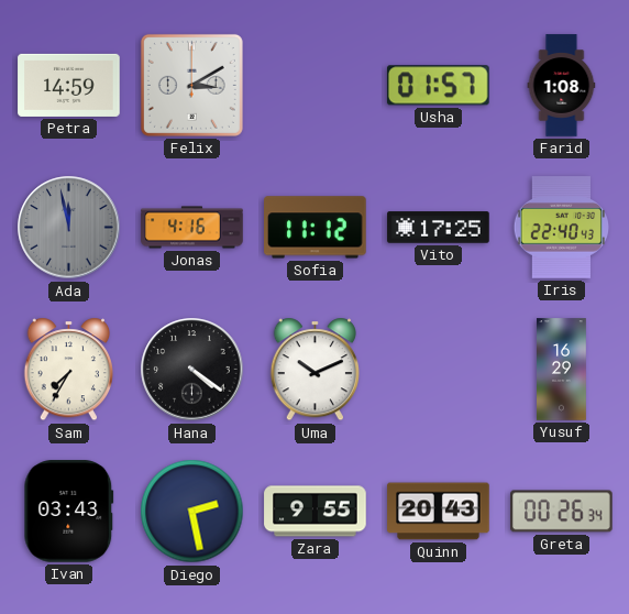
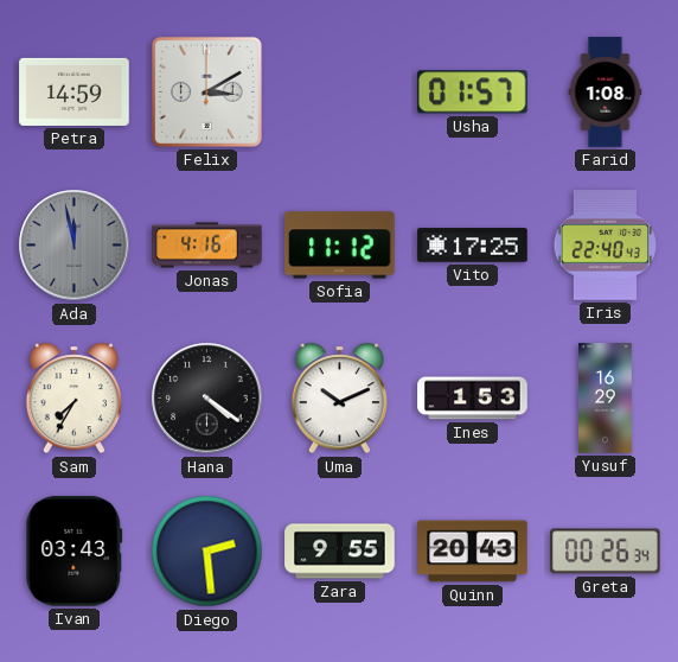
Ines: none -> 1:53
Diego: 2:28 -> 2:29
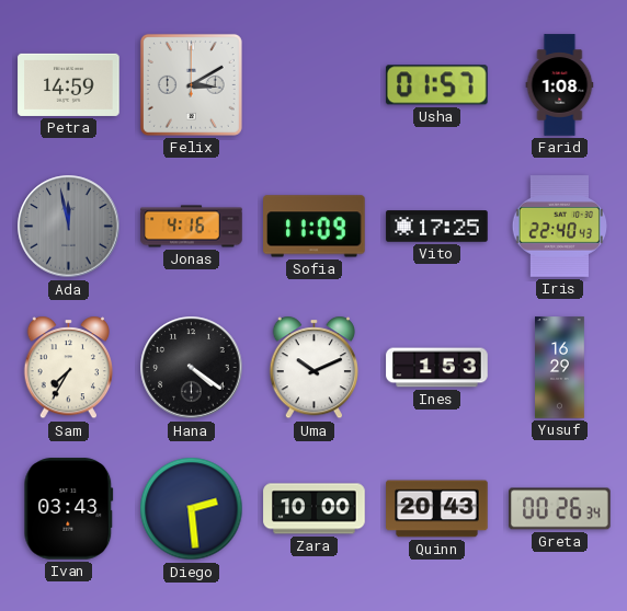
Sofia: 11:12 -> 11:09
Zara: 9:55 -> 10:00
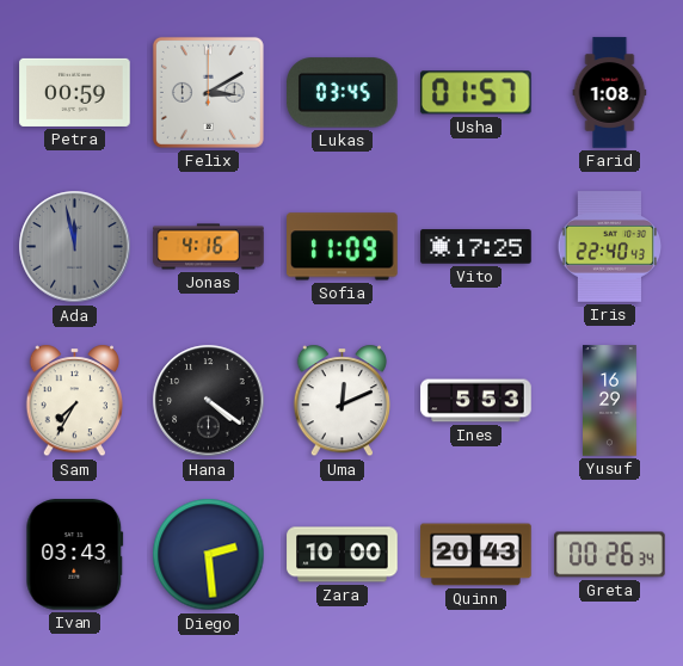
Petra: 14:59 -> 00:59
Lukas: none -> 03:45
Uma: 10:11 -> 12:11
Ines: 1:53 -> 5:53
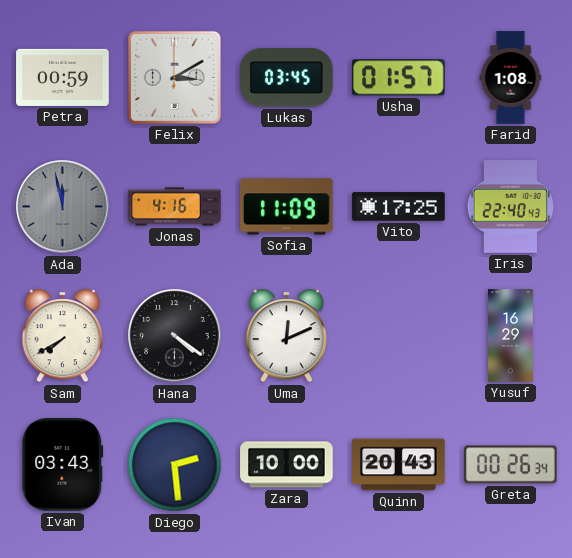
Sam: 7:35 -> 7:40
Ines: 5:53 -> none
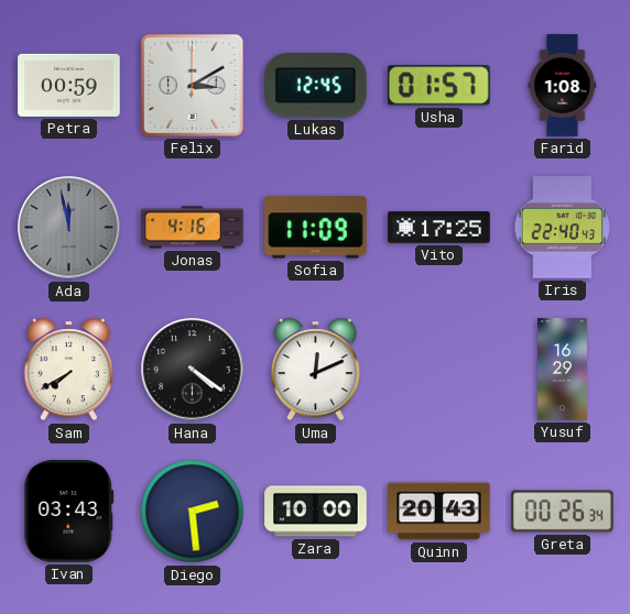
Lukas: 03:45 -> 12:45
